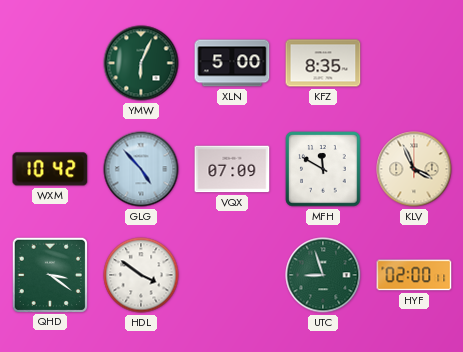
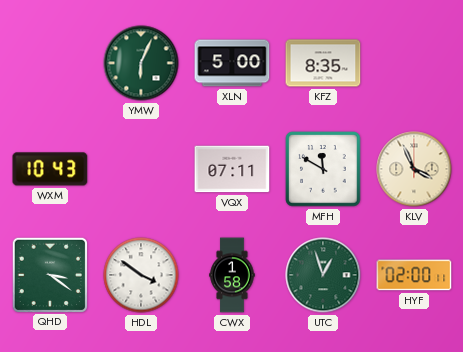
WXM: 10:42 -> 10:43
GLG: 4:53 -> none
VQX: 07:09 -> 07:11
CWX: none -> 1:58
UTC: 8:57 -> 12:57
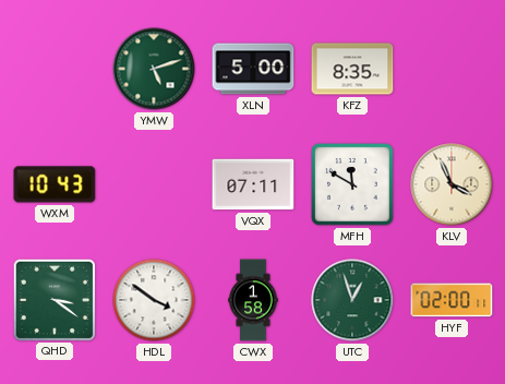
YMW: 6:04 -> 5:12
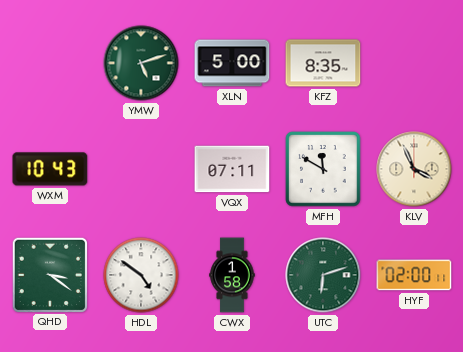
HDL: 3:51 -> 4:51
UTC: 12:57 -> 6:12
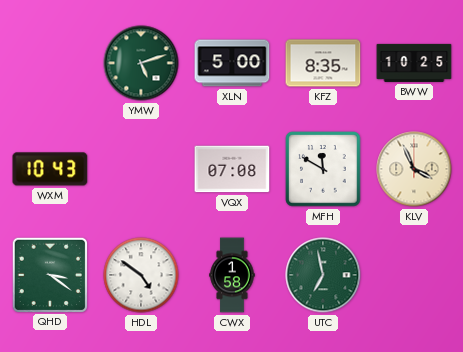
BWW: none -> 10:25
VQX: 07:11 -> 07:08
UTC: 6:12 -> 6:58
HYF: 02:00 -> none
